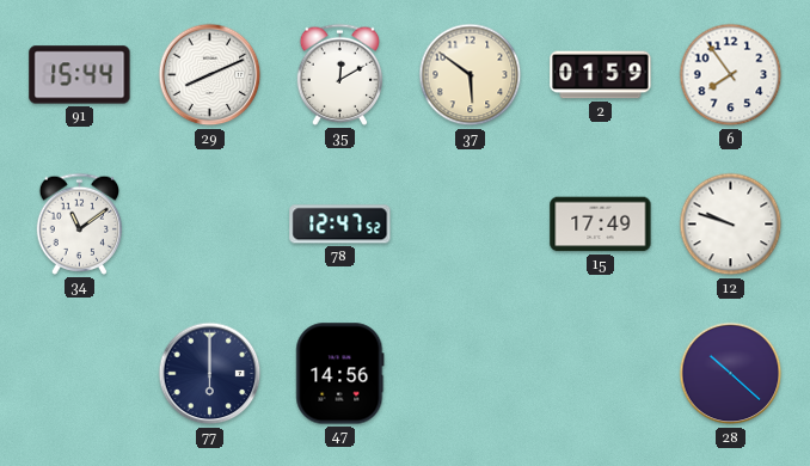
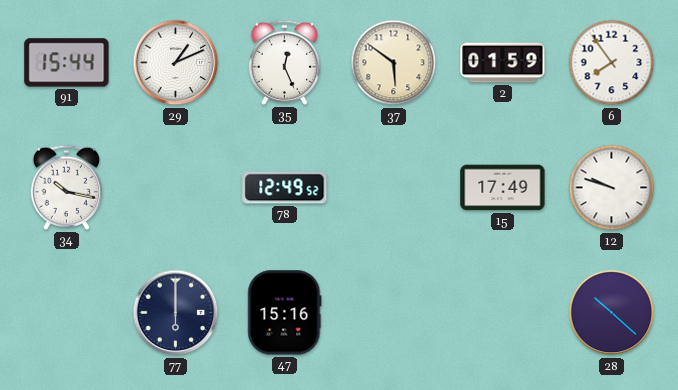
29: 8:11 -> 1:11
35: 12:10 -> 12:26
34: 11:09 -> 10:17
78: 12:47 -> 12:49
47: 14:56 -> 15:16
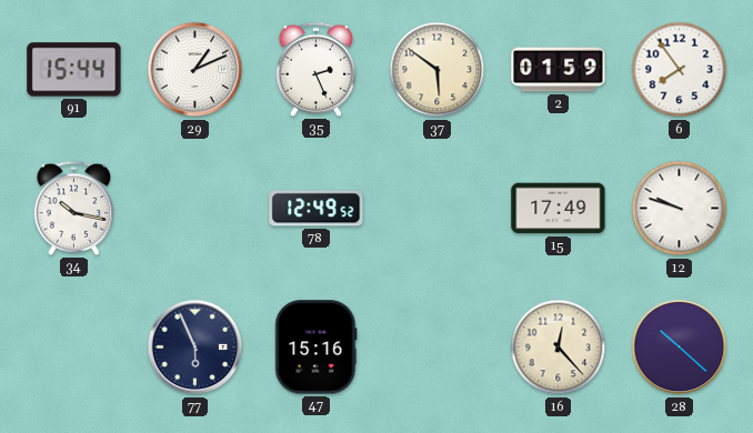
35: 12:26 -> 2:26
77: 6:00 -> 5:56
16: none -> 12:23
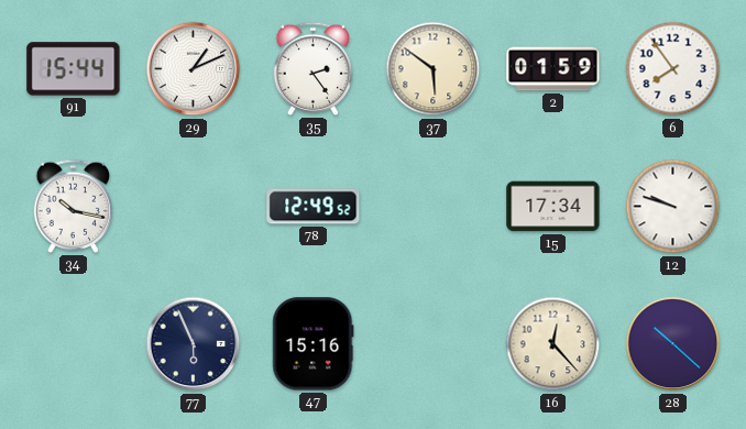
35: 2:26 -> 2:24
15: 17:49 -> 17:34
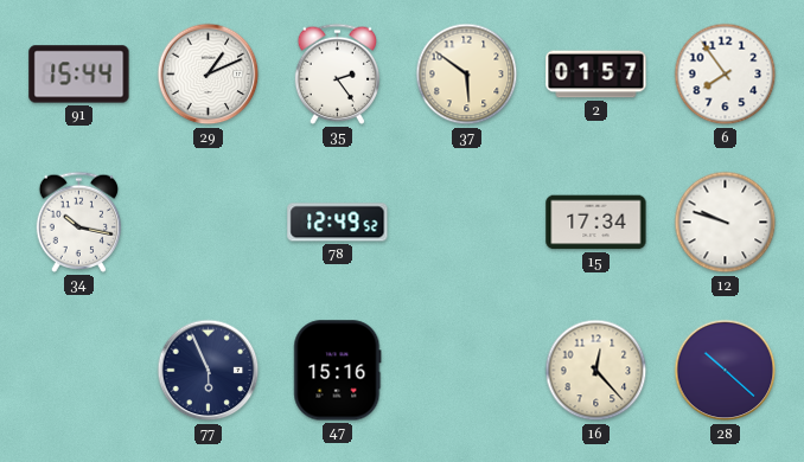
2: 01:59 -> 01:57
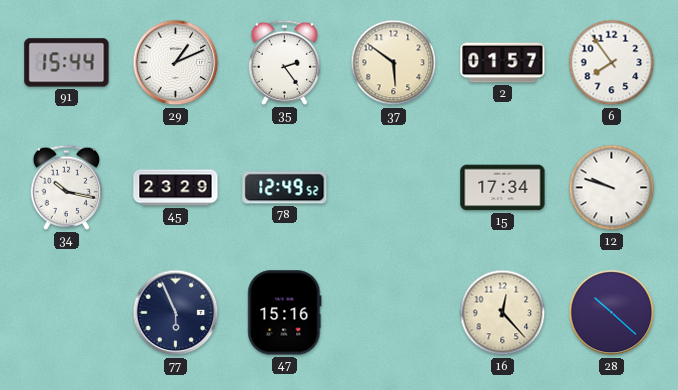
45: none -> 23:29
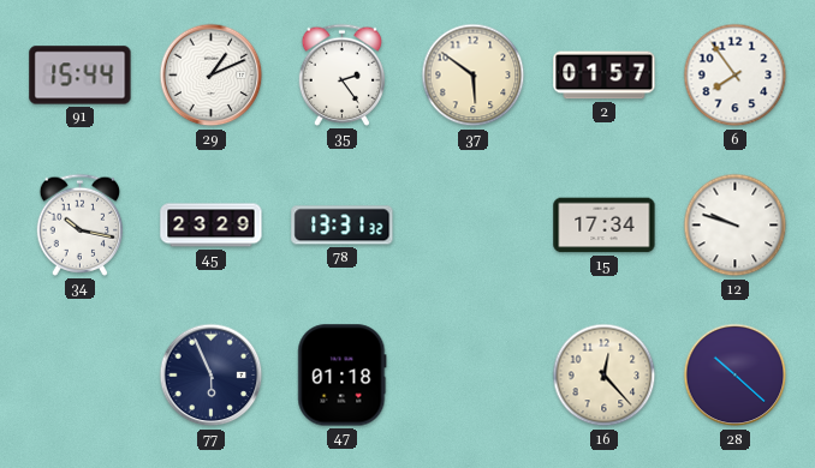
78: 12:49 -> 13:31
47: 15:16 -> 01:18
